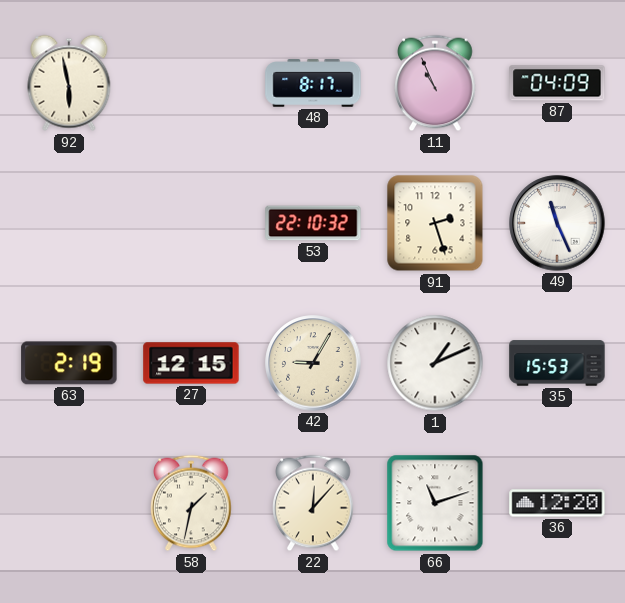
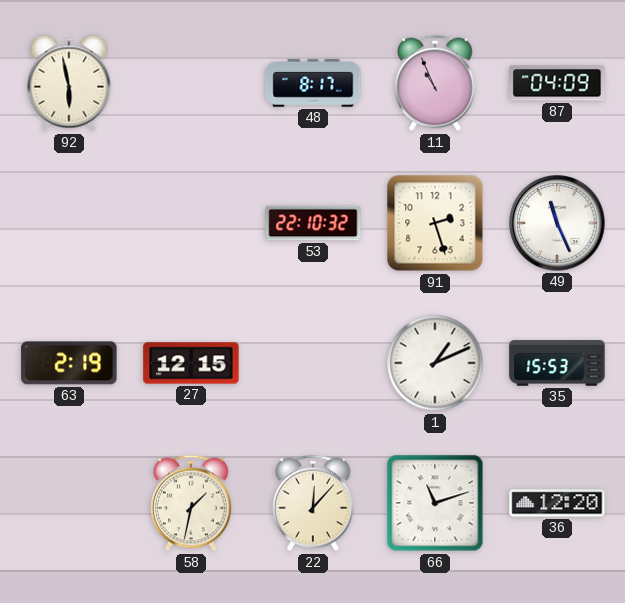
42: 9:05 -> none
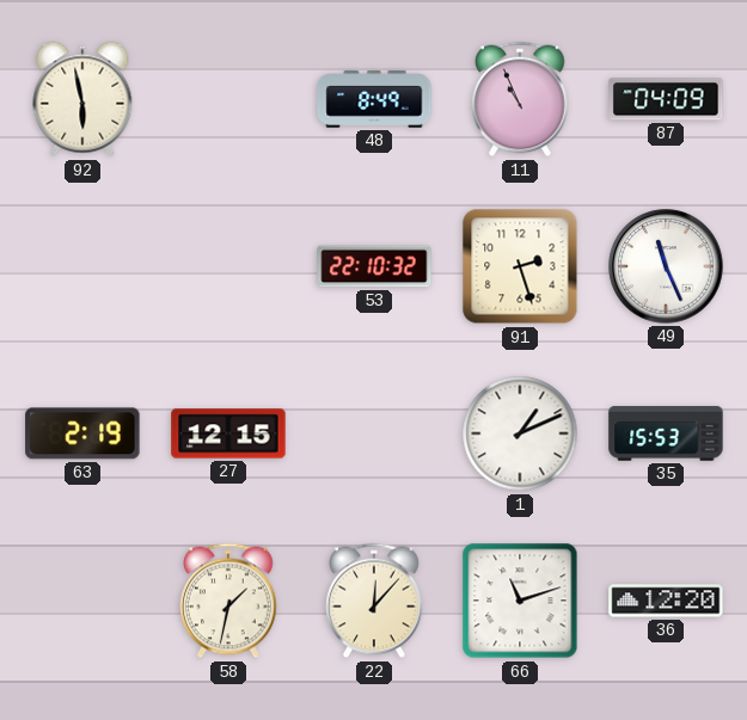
48: 8:17 -> 8:49
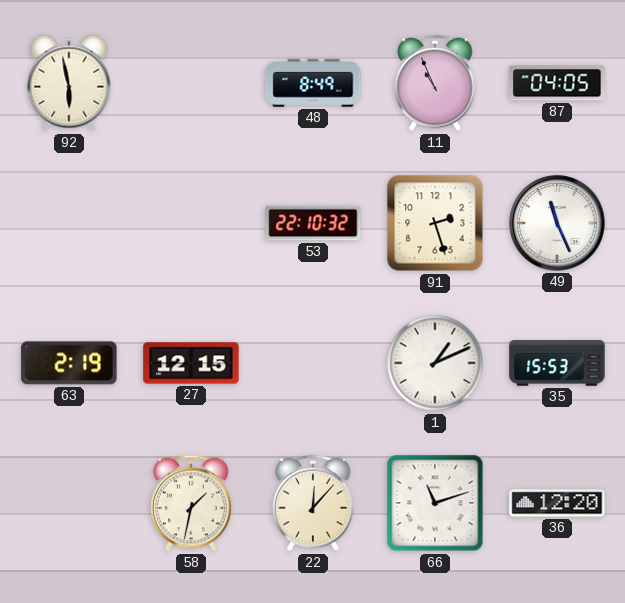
87: 04:09 -> 04:05
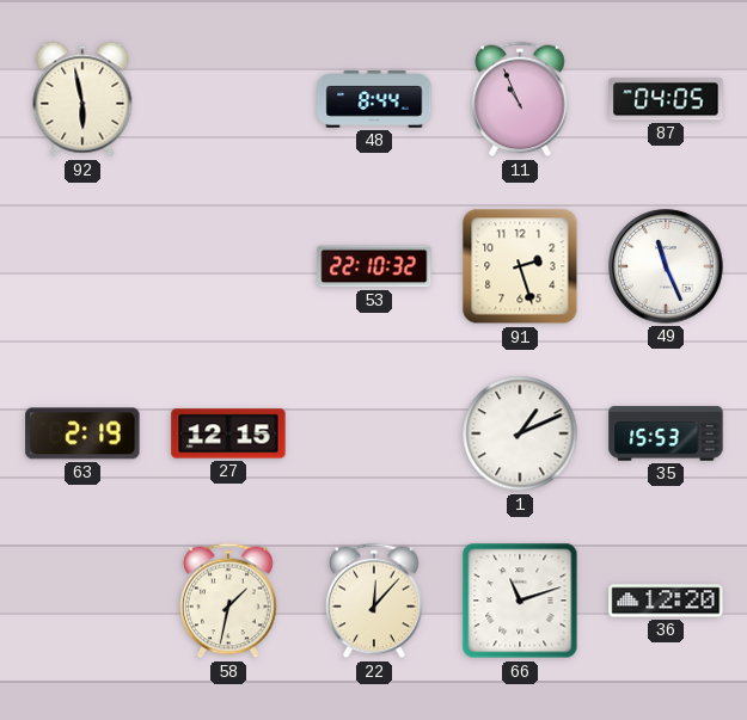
48: 8:49 -> 8:44
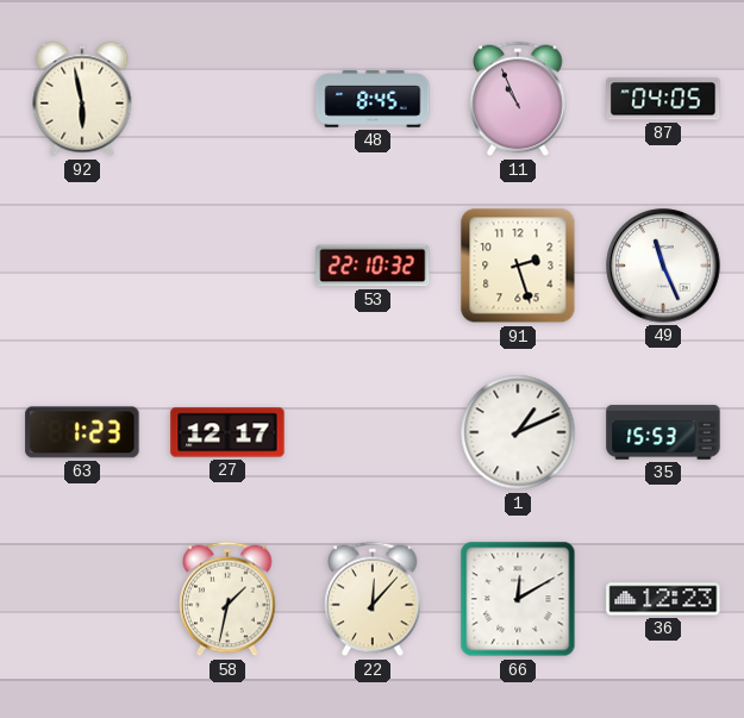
48: 8:44 -> 8:45
63: 2:19 -> 1:23
27: 12:15 -> 12:17
66: 11:12 -> 12:10
36: 12:20 -> 12:23
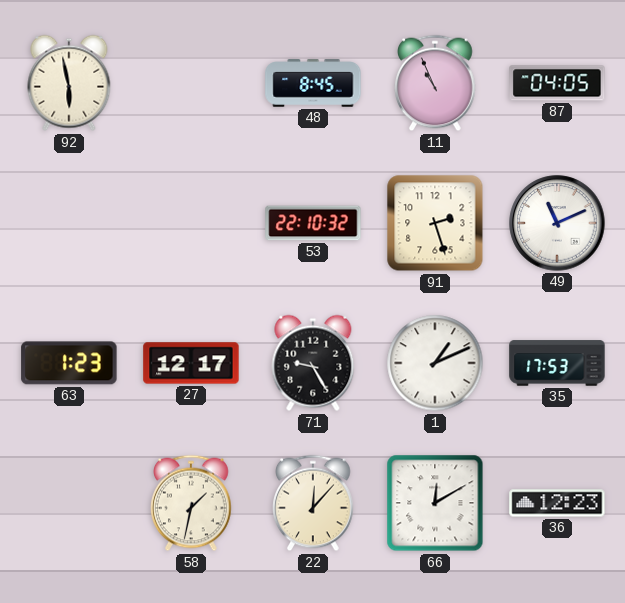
49: 11:26 -> 11:11
71: none -> 9:25
35: 15:53 -> 17:53
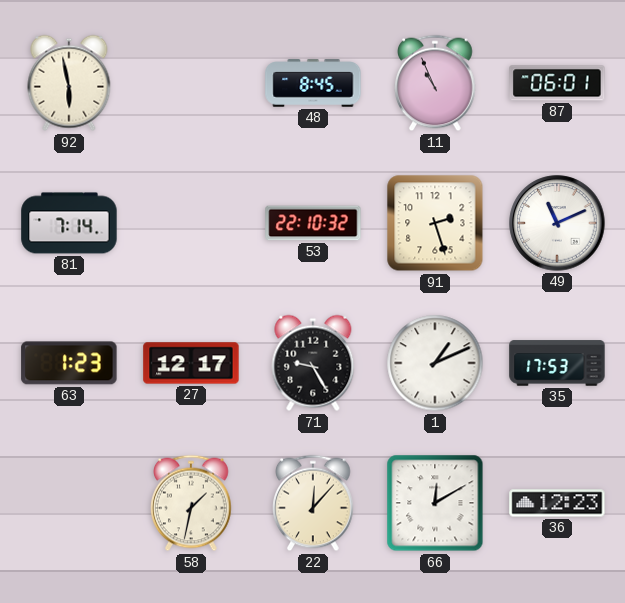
87: 04:05 -> 06:01
81: none -> 7:14
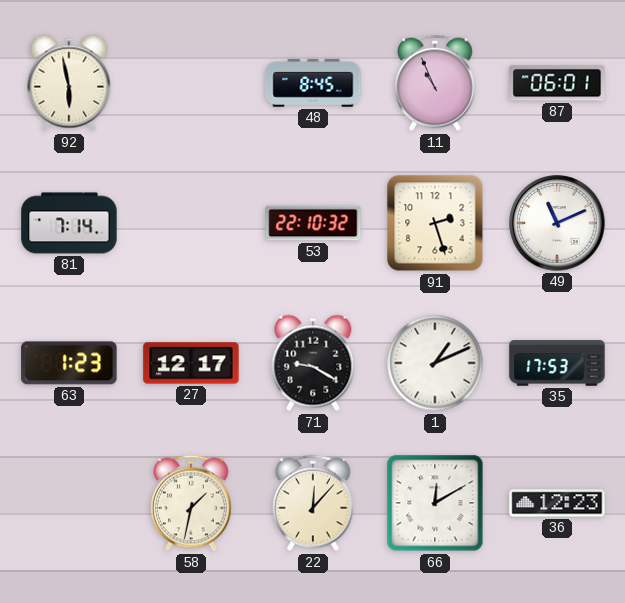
71: 9:25 -> 9:20
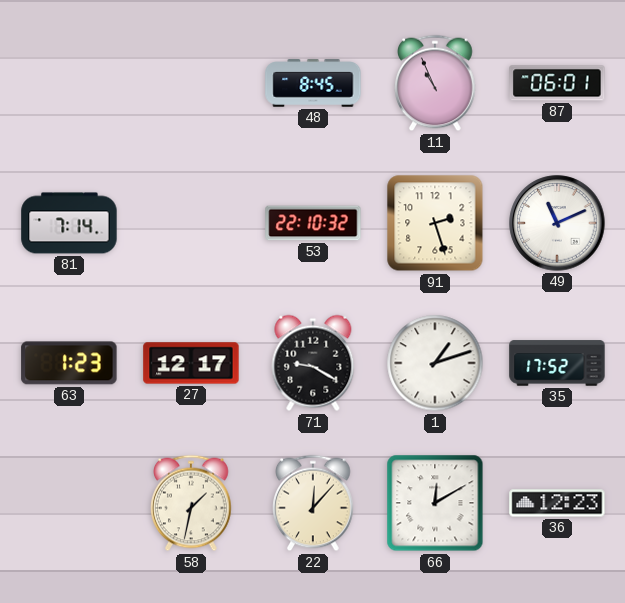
92: 5:58 -> none
1: 1:11 -> 1:12
35: 17:53 -> 17:52
